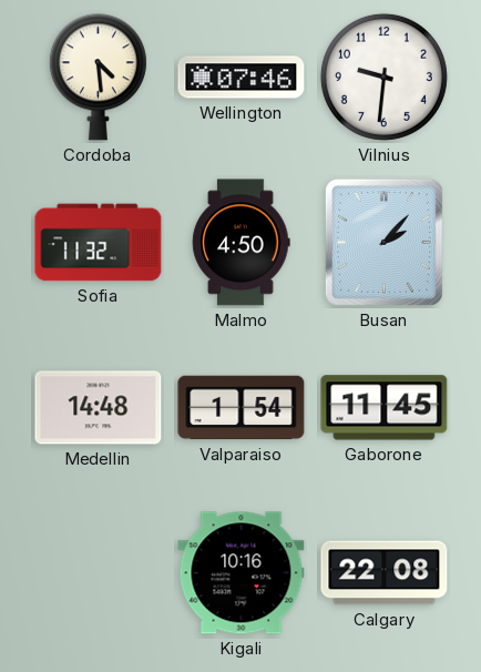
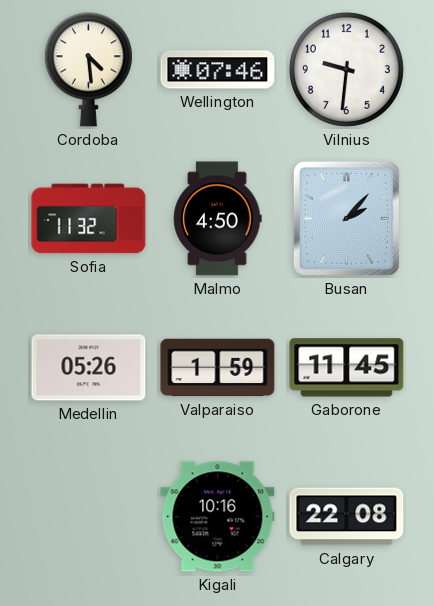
Medellin: 14:48 -> 05:26
Valparaiso: 1:54 -> 1:59
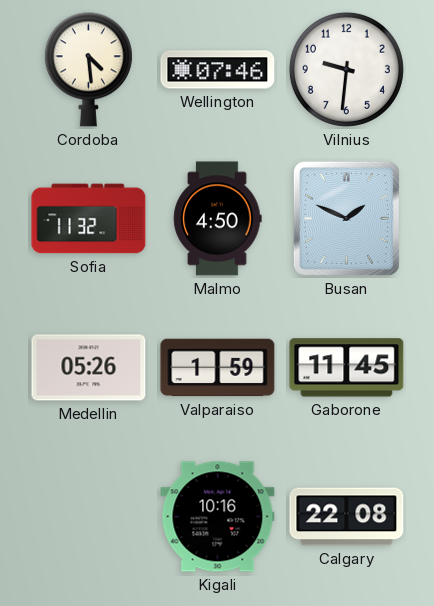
Busan: 2:07 -> 1:49
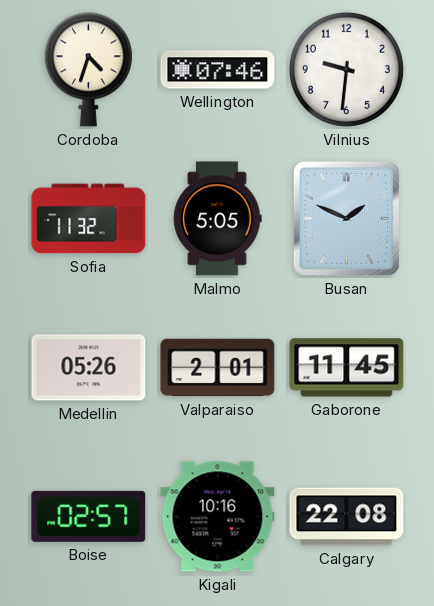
Cordoba: 4:29 -> 4:33
Malmo: 4:50 -> 5:05
Valparaiso: 1:59 -> 2:01
Boise: none -> 02:57
